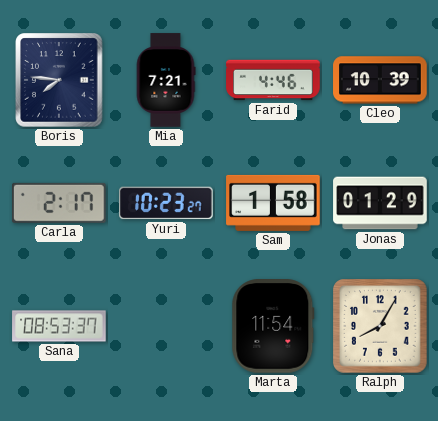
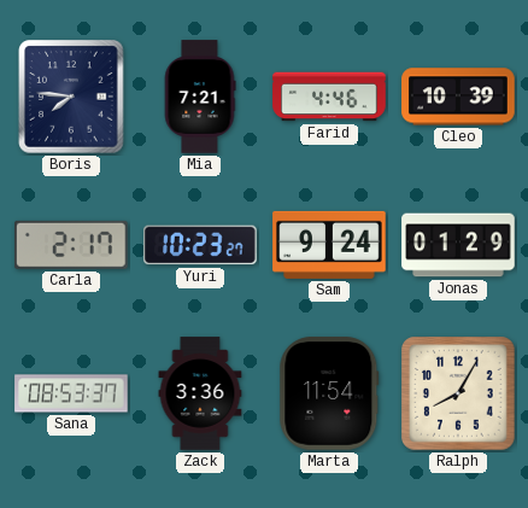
Sam: 1:58 -> 9:24
Zack: none -> 3:36
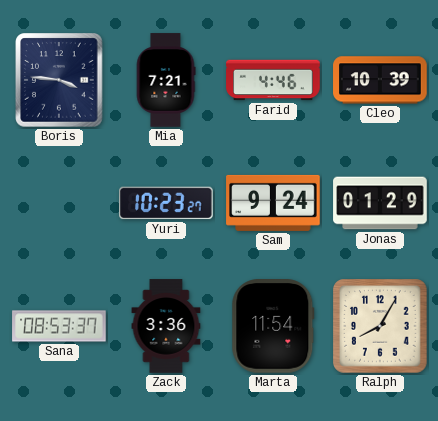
Boris: 7:46 -> 3:46
Carla: 2:17 -> none
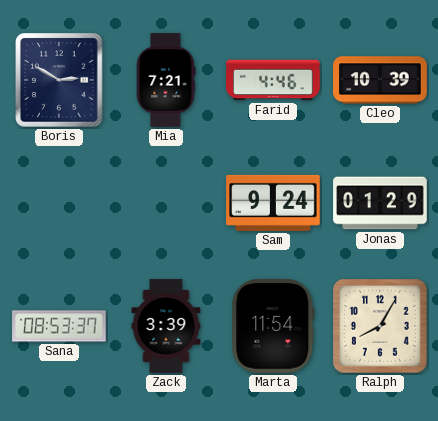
Boris: 3:46 -> 2:50
Yuri: 10:23 -> none
Zack: 3:36 -> 3:39
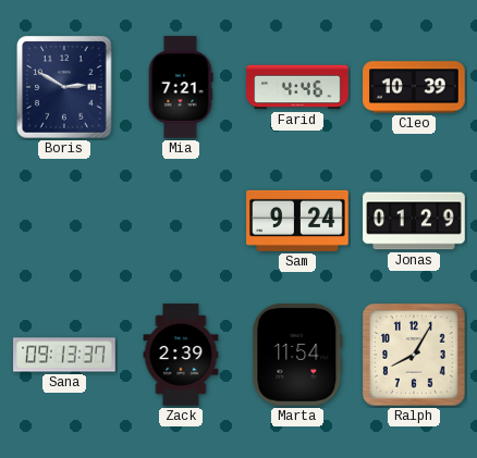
Sana: 08:53 -> 09:13
Zack: 3:39 -> 2:39
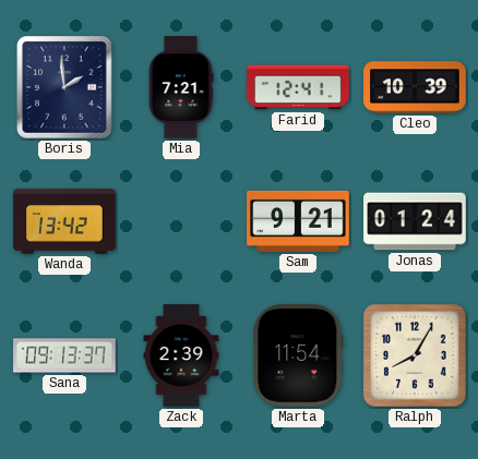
Boris: 2:50 -> 1:59
Farid: 4:46 -> 12:41
Wanda: none -> 13:42
Sam: 9:24 -> 9:21
Jonas: 01:29 -> 01:24
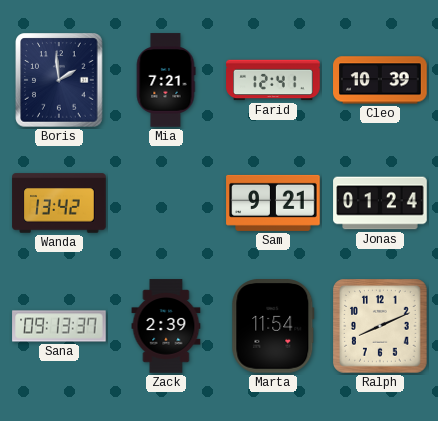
Ralph: 8:05 -> 8:11
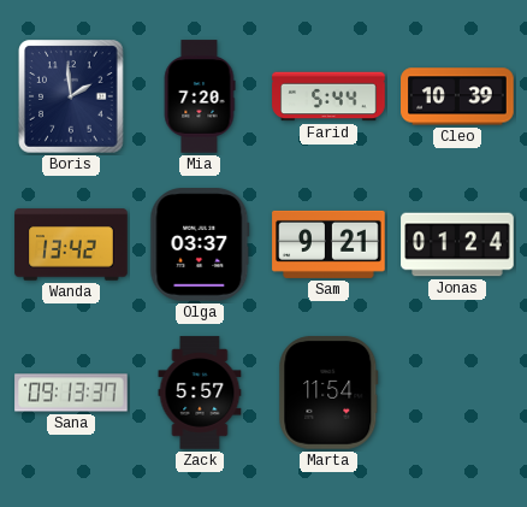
Mia: 7:21 -> 7:20
Farid: 12:41 -> 5:44
Olga: none -> 03:37
Zack: 2:39 -> 5:57
Ralph: 8:11 -> none
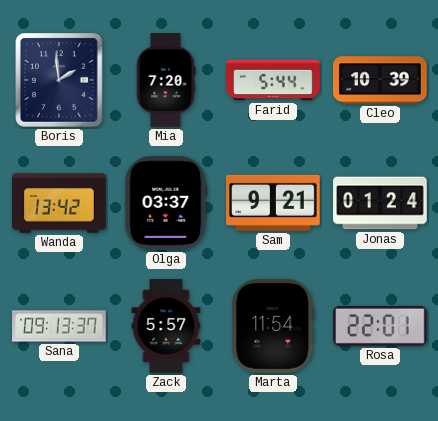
Rosa: none -> 22:01
